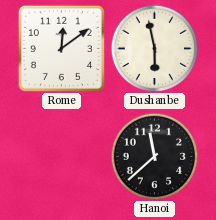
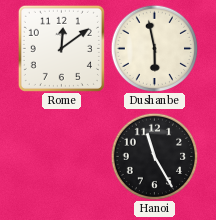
Hanoi: 11:38 -> 11:25
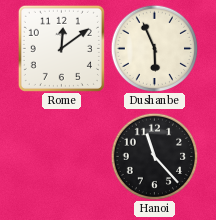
Dushanbe: 5:58 -> 5:56
Hanoi: 11:25 -> 11:23
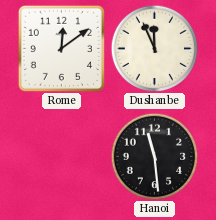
Dushanbe: 5:56 -> 11:56
Hanoi: 11:23 -> 11:29
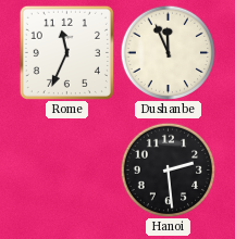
Rome: 12:09 -> 11:34
Hanoi: 11:29 -> 2:29
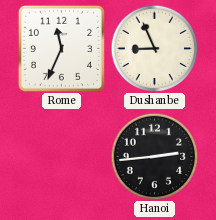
Dushanbe: 11:56 -> 8:56
Hanoi: 2:29 -> 2:44
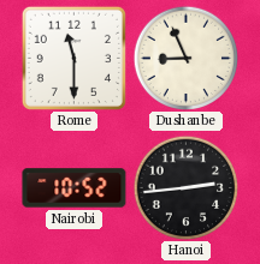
Rome: 11:34 -> 11:30
Nairobi: none -> 10:52
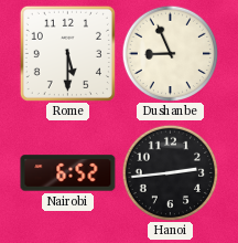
Rome: 11:30 -> 5:30
Nairobi: 10:52 -> 6:52
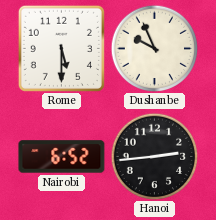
Dushanbe: 8:56 -> 9:56
